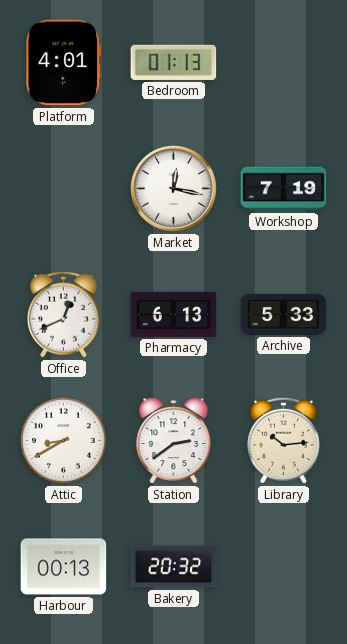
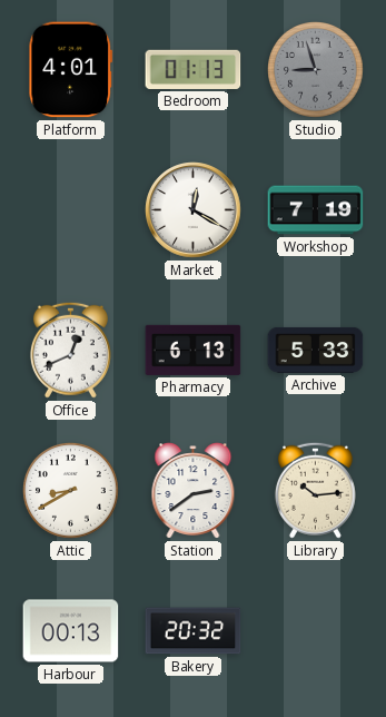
Studio: none -> 8:57
Market: 12:17 -> 12:20
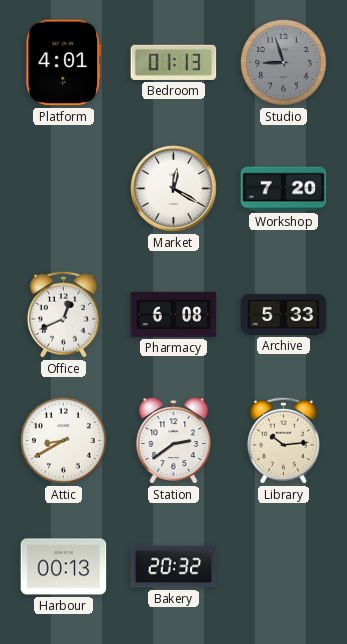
Workshop: 7:19 -> 7:20
Pharmacy: 6:13 -> 6:08
